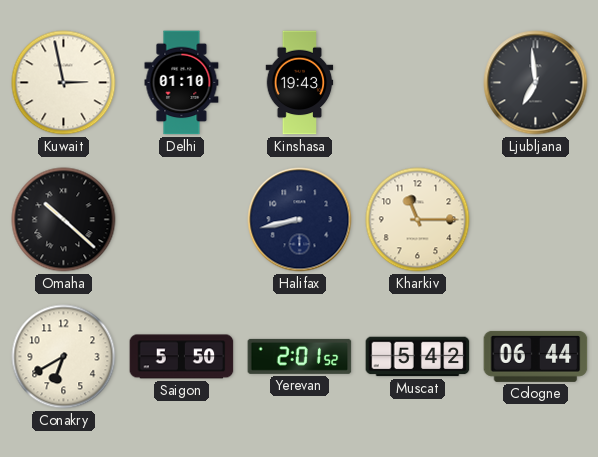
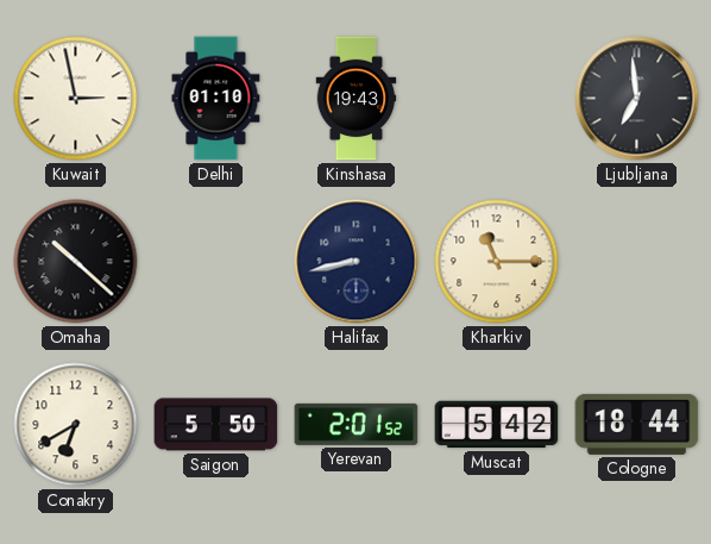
Cologne: 06:44 -> 18:44
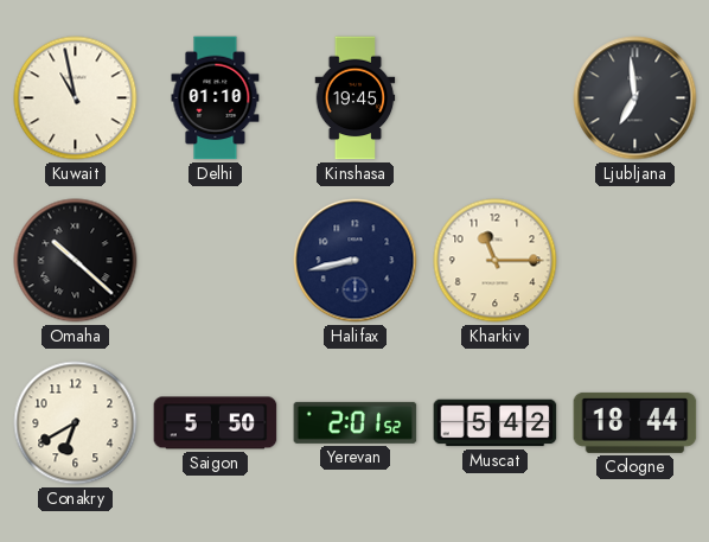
Kuwait: 2:58 -> 10:58
Kinshasa: 19:43 -> 19:45
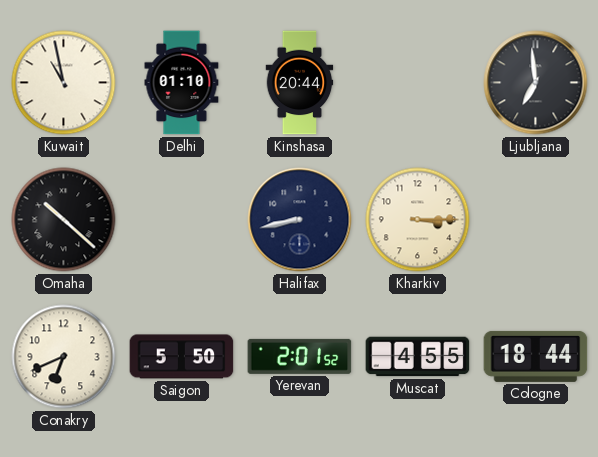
Kinshasa: 19:45 -> 20:44
Kharkiv: 11:15 -> 3:15
Conakry: 6:40 -> 6:41
Muscat: 5:42 -> 4:55
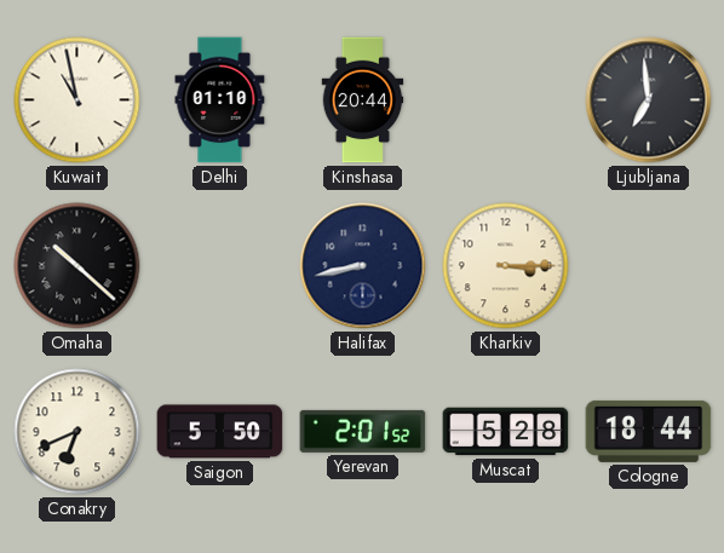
Muscat: 4:55 -> 5:28
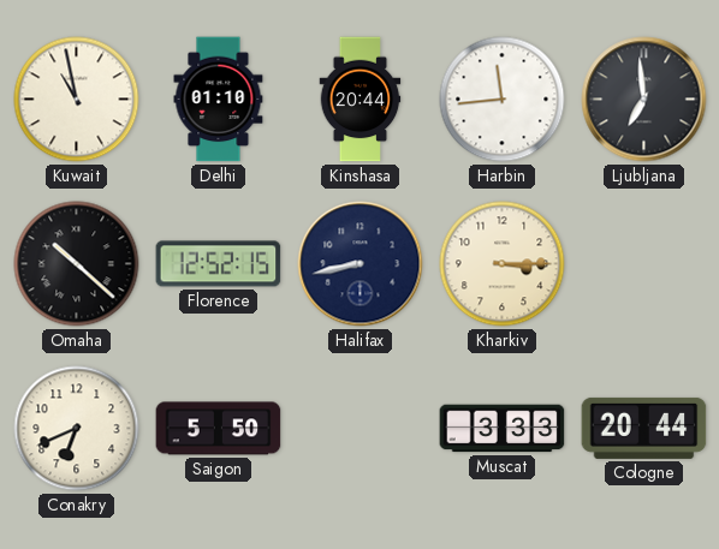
Harbin: none -> 11:44
Florence: none -> 12:52
Yerevan: 2:01 -> none
Muscat: 5:28 -> 3:33
Cologne: 18:44 -> 20:44
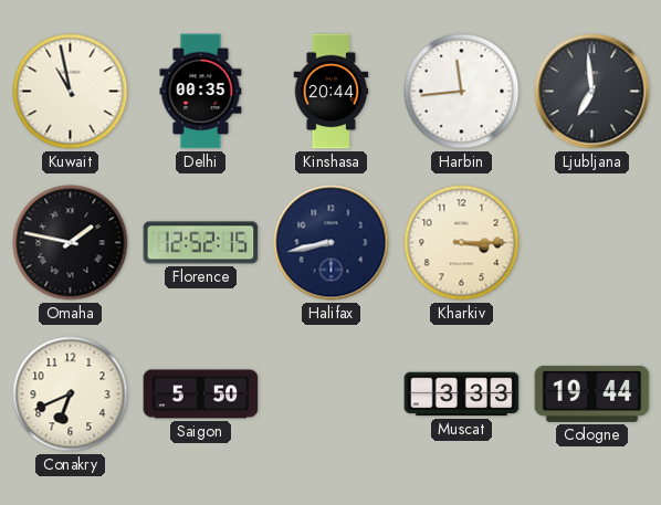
Delhi: 01:10 -> 00:35
Omaha: 10:22 -> 1:47
Cologne: 20:44 -> 19:44
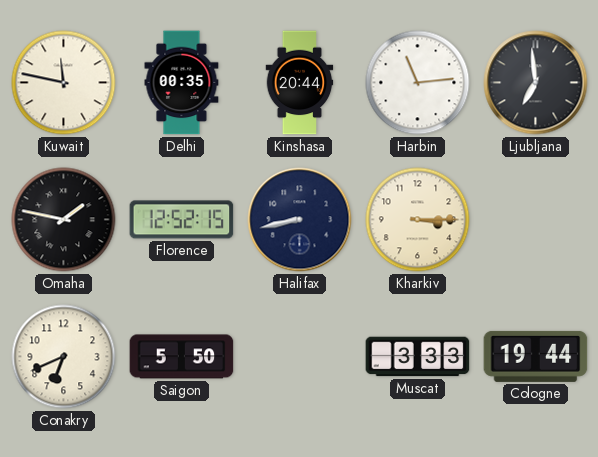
Kuwait: 10:58 -> 11:47
Harbin: 11:44 -> 11:14
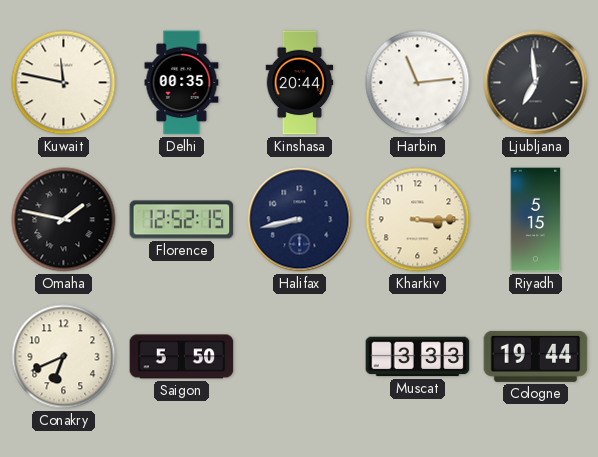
Riyadh: none -> 5:15
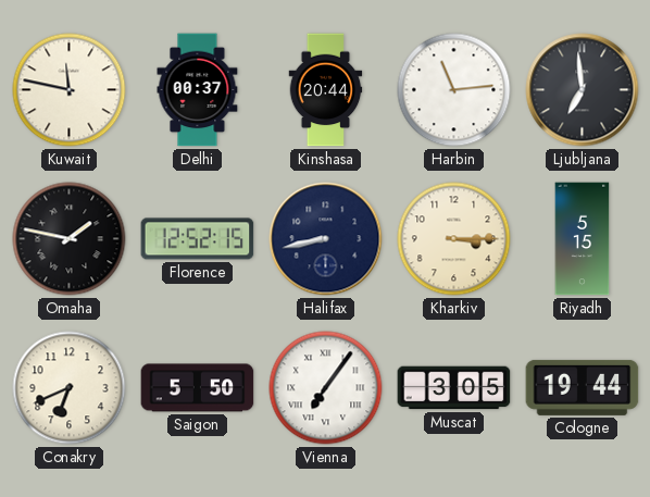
Delhi: 00:35 -> 00:37
Vienna: none -> 7:06
Muscat: 3:33 -> 3:05
